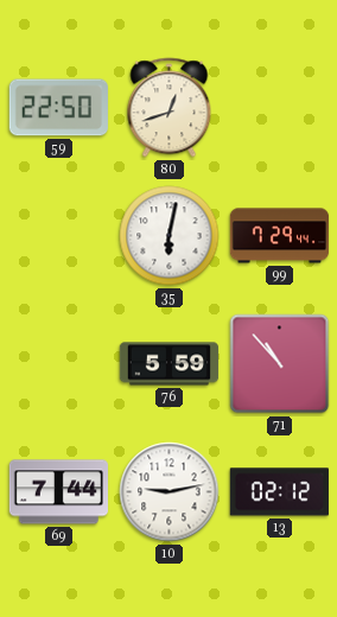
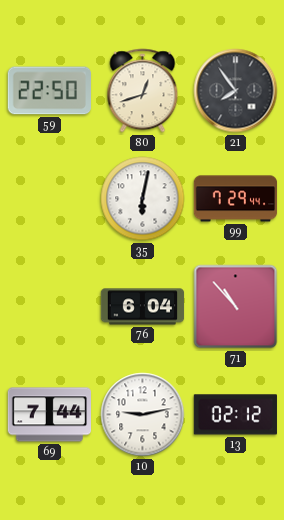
21: none -> 7:54
76: 5:59 -> 6:04
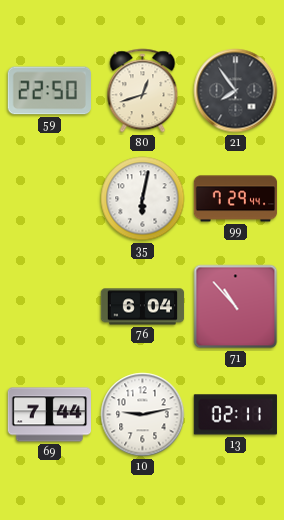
13: 02:12 -> 02:11
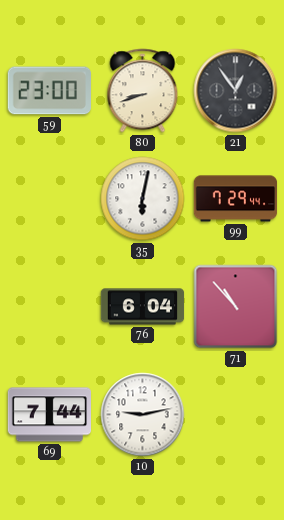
59: 22:50 -> 23:00
80: 12:42 -> 8:42
21: 7:54 -> 12:54
13: 02:11 -> none
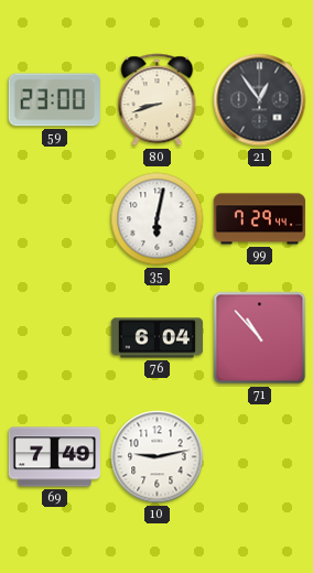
69: 7:44 -> 7:49
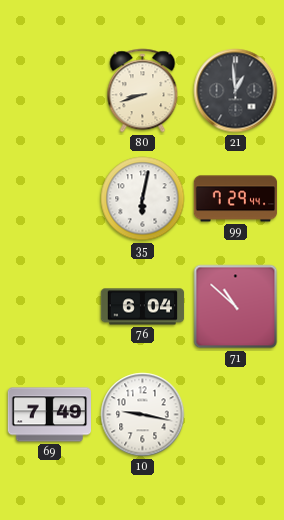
59: 23:00 -> none
21: 12:54 -> 12:59
71: 10:53 -> 10:52
10: 9:13 -> 9:17
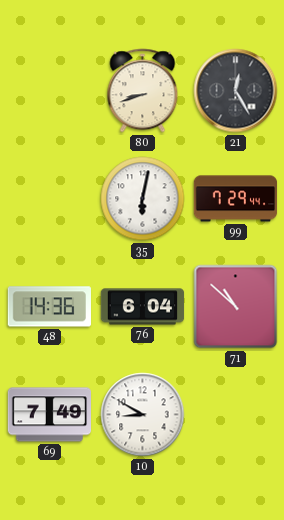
21: 12:59 -> 12:25
48: none -> 14:36
10: 9:17 -> 8:50
